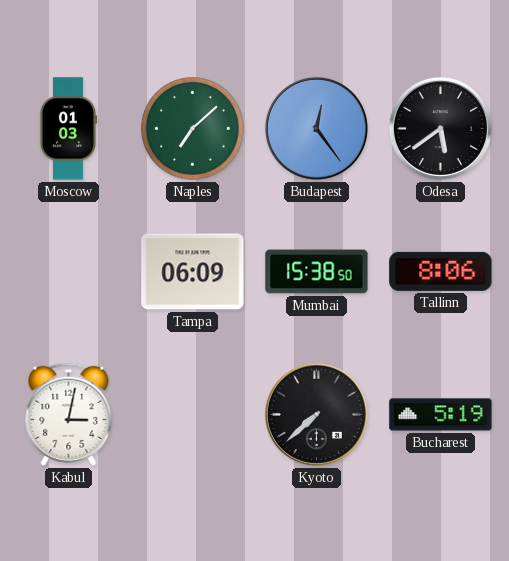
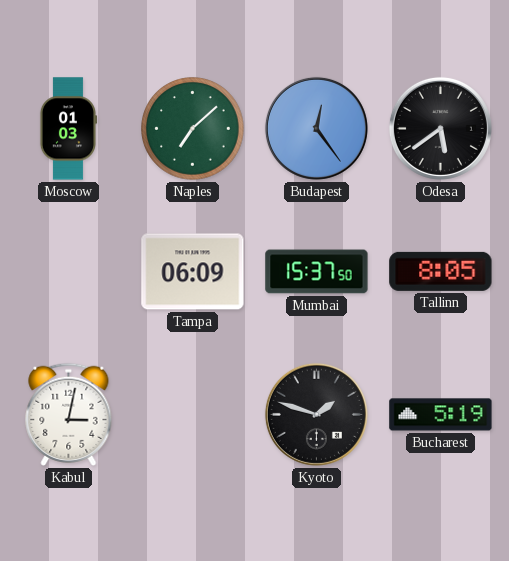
Mumbai: 15:38 -> 15:37
Tallinn: 8:06 -> 8:05
Kyoto: 7:38 -> 1:48
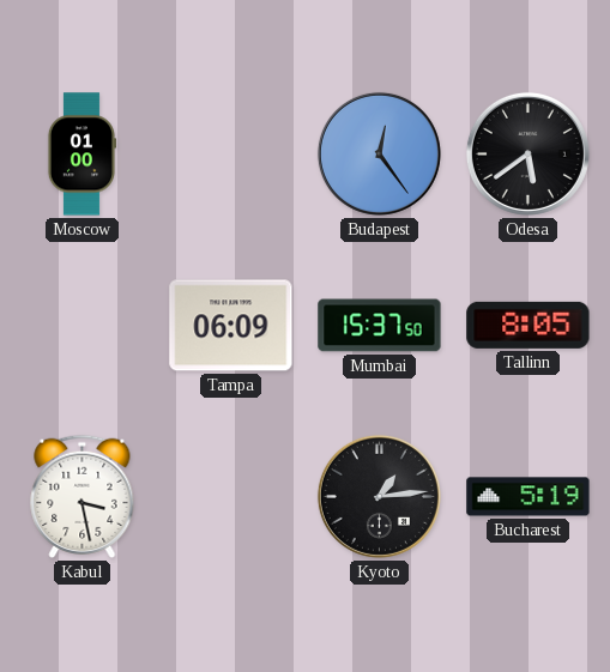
Moscow: 01:03 -> 01:00
Naples: 7:08 -> none
Kabul: 3:02 -> 3:28
Kyoto: 1:48 -> 1:14
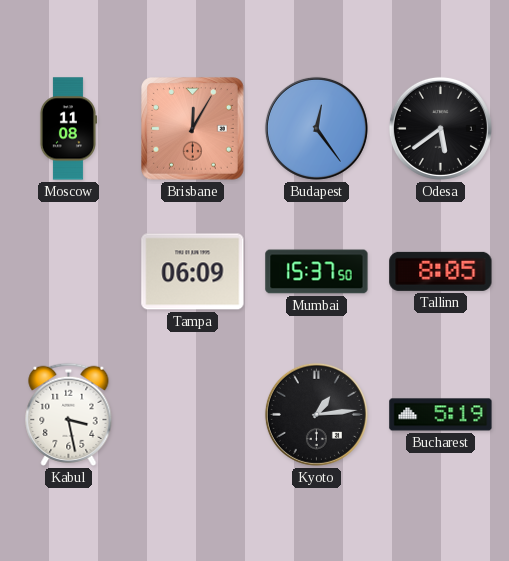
Moscow: 01:00 -> 11:08
Brisbane: none -> 12:05
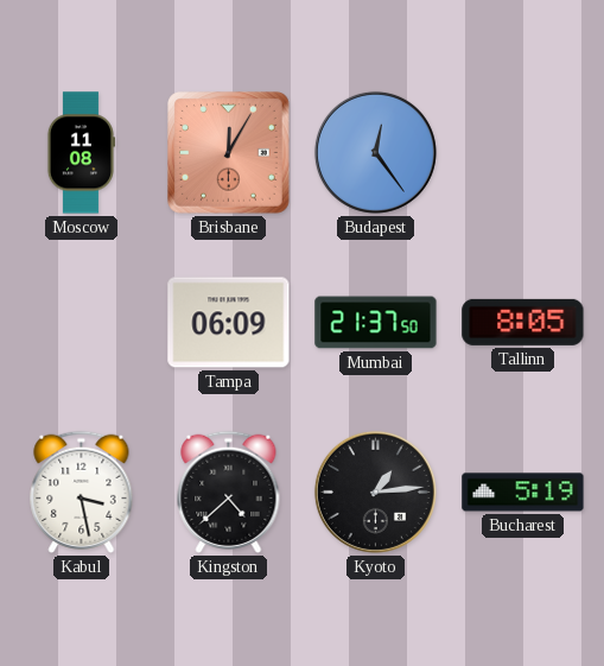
Odesa: 5:39 -> none
Mumbai: 15:37 -> 21:37
Kingston: none -> 4:38
